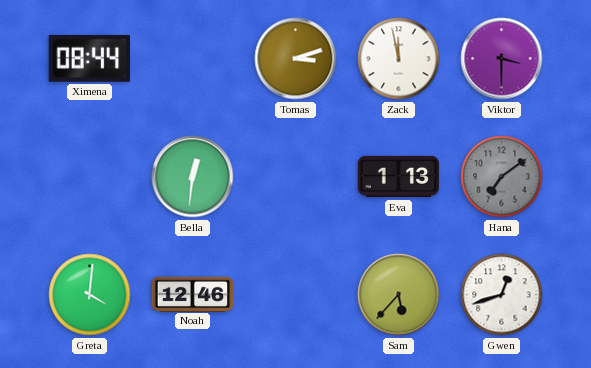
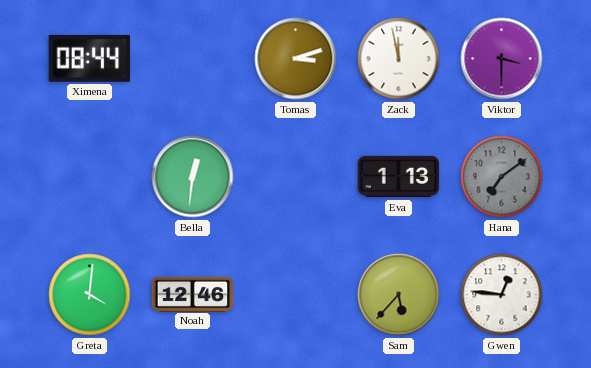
Gwen: 12:42 -> 12:46
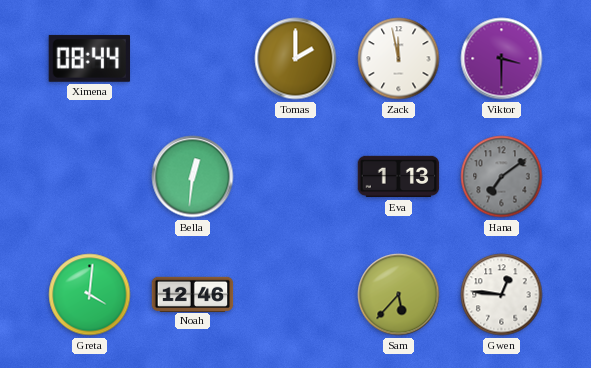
Tomas: 3:12 -> 2:00
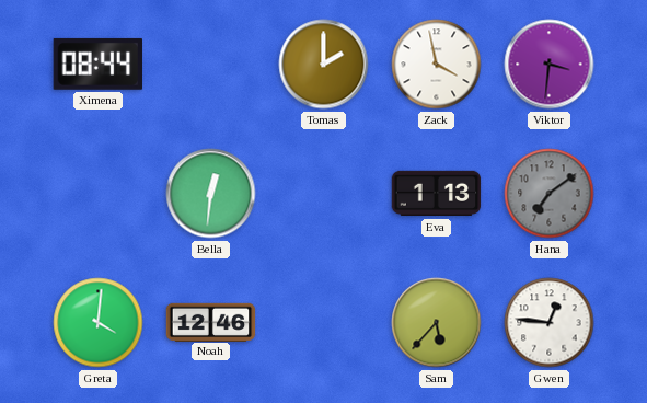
Zack: 11:58 -> 3:58
Viktor: 3:30 -> 3:31
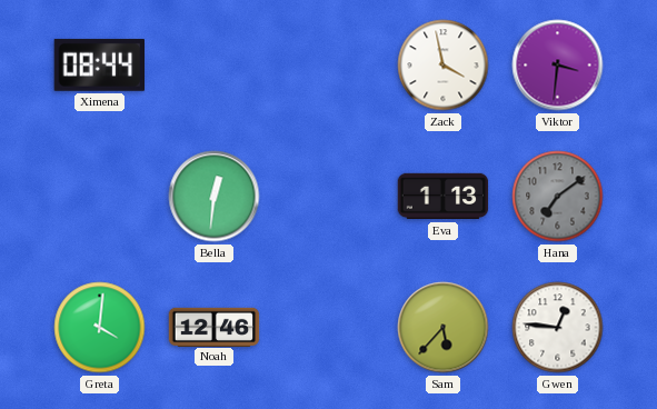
Tomas: 2:00 -> none
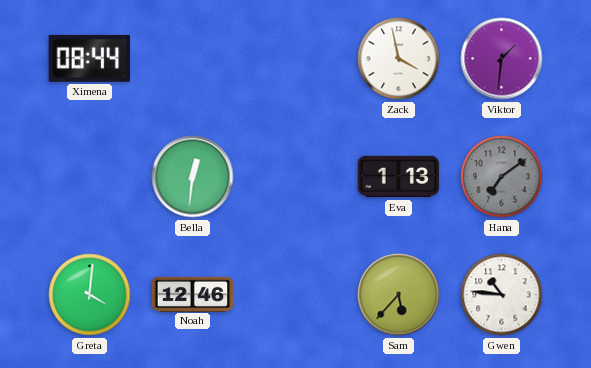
Viktor: 3:31 -> 1:31
Gwen: 12:46 -> 10:46
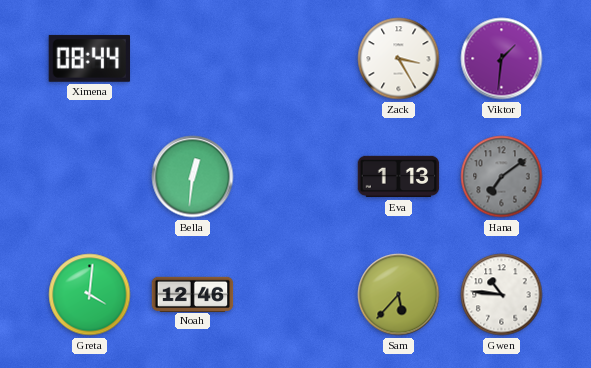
Zack: 3:58 -> 3:25
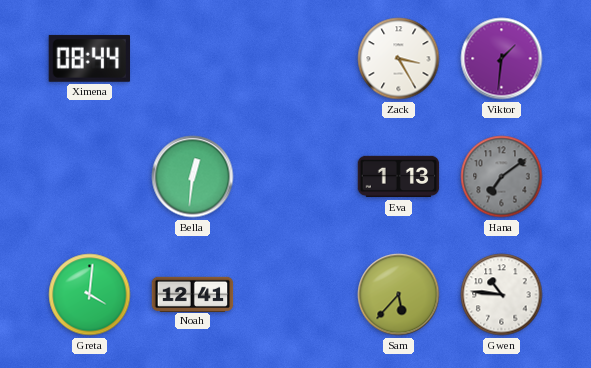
Noah: 12:46 -> 12:41
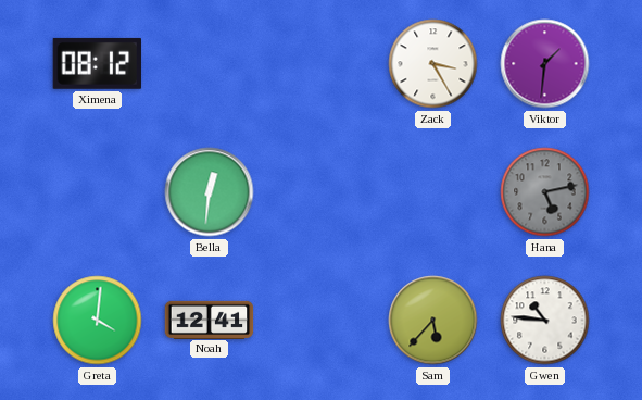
Ximena: 08:44 -> 08:12
Eva: 1:13 -> none
Hana: 7:09 -> 5:13
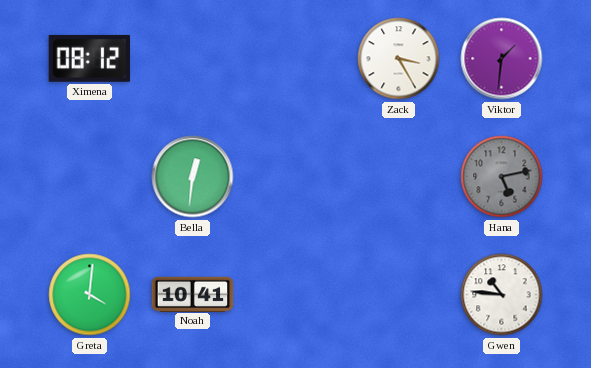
Noah: 12:41 -> 10:41
Sam: 5:37 -> none
